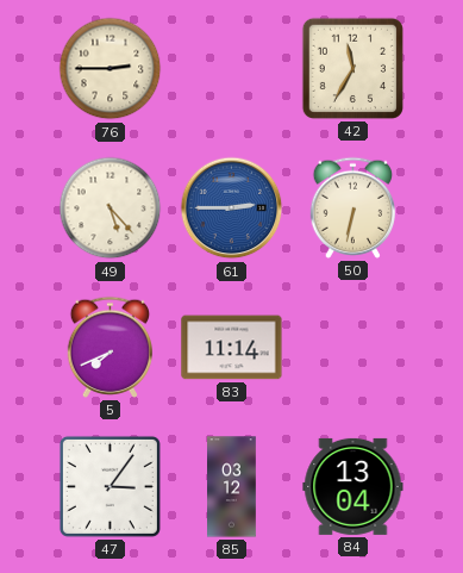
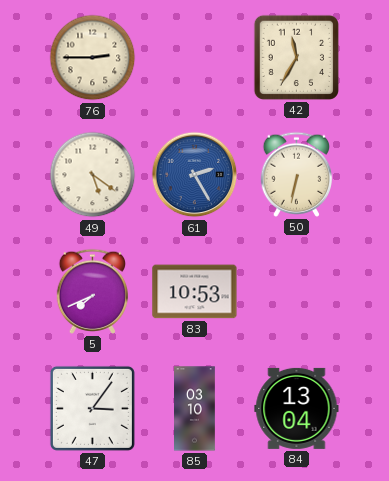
49: 5:23 -> 5:21
61: 2:45 -> 2:25
83: 11:14 -> 10:53
85: 03:12 -> 03:10
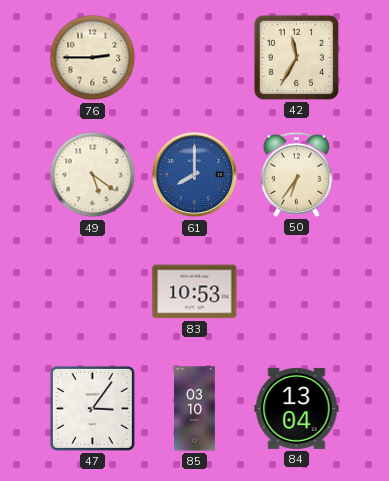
61: 2:25 -> 8:00
50: 6:32 -> 6:36
5: 7:41 -> none
